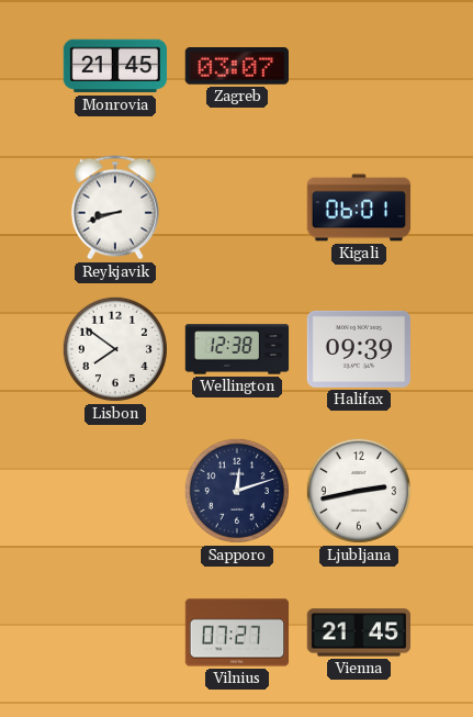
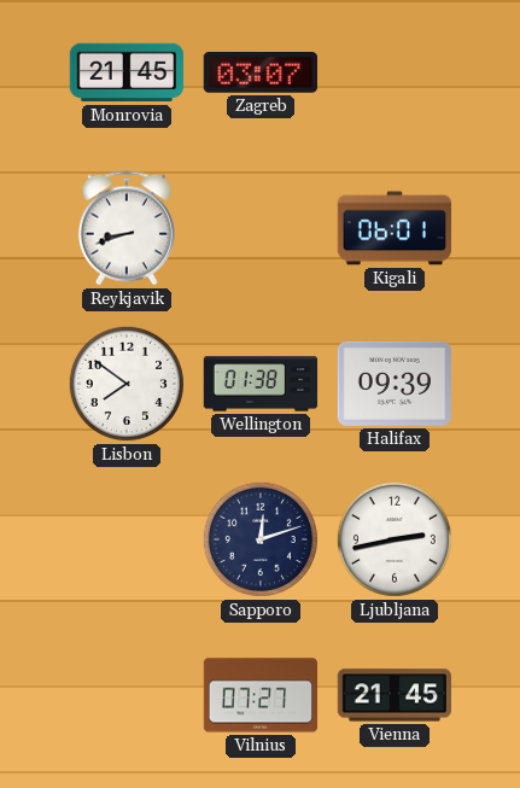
Wellington: 12:38 -> 01:38
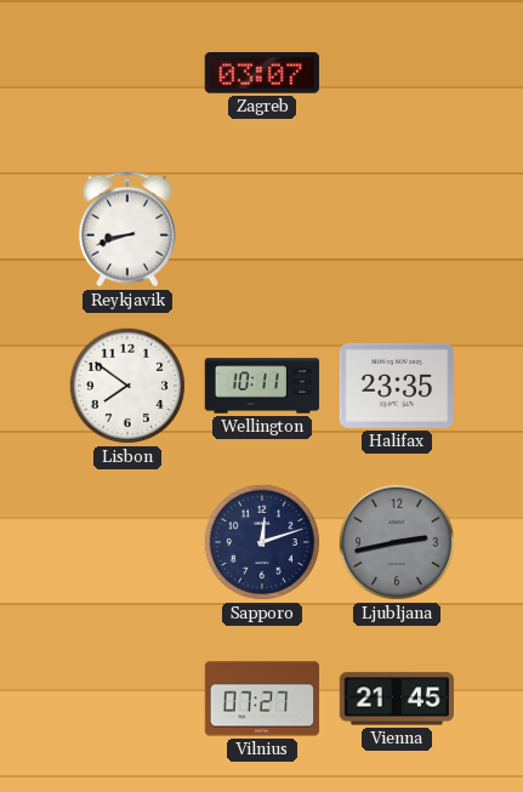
Monrovia: 21:45 -> none
Kigali: 06:01 -> none
Wellington: 01:38 -> 10:11
Halifax: 09:39 -> 23:35
Ljubljana dial: white -> grey
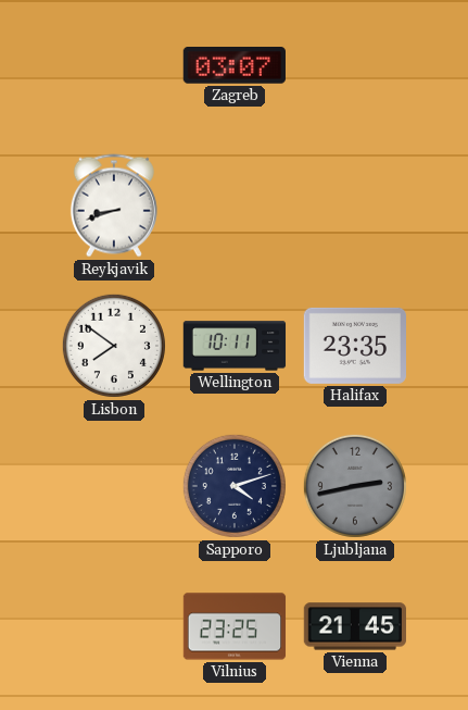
Sapporo: 12:12 -> 4:12
Vilnius: 07:27 -> 23:25
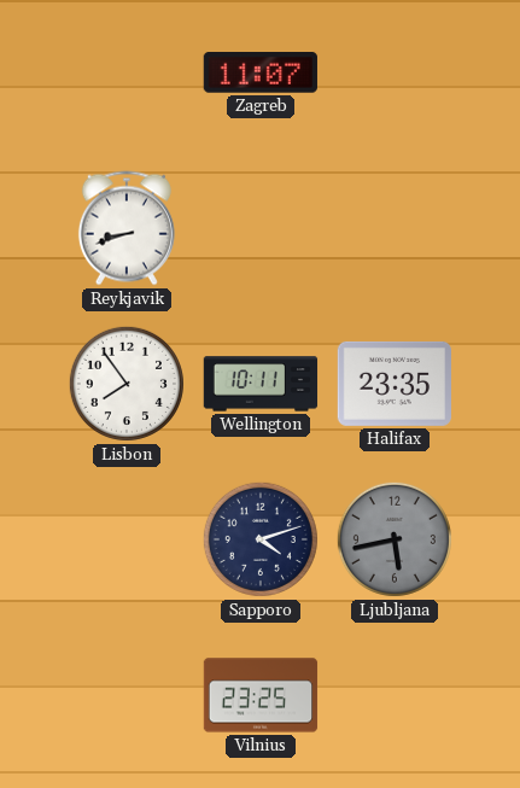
Zagreb: 03:07 -> 11:07
Lisbon: 7:51 -> 7:54
Ljubljana: 2:43 -> 5:43
Vienna: 21:45 -> none
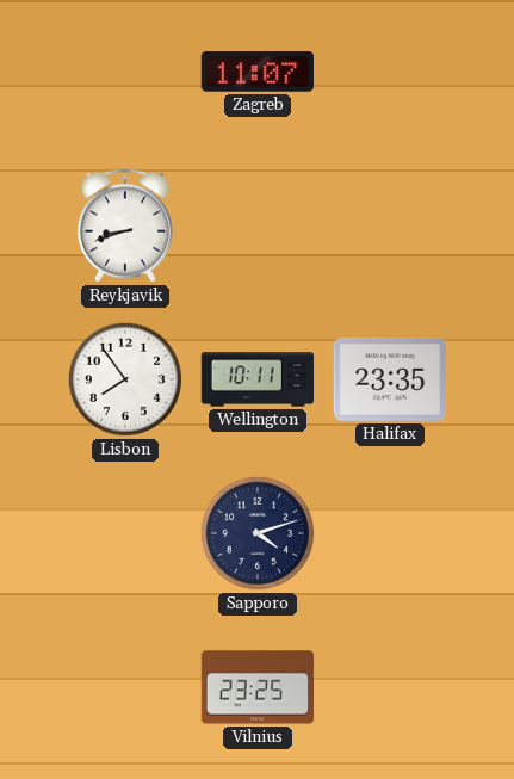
Ljubljana: 5:43 -> none
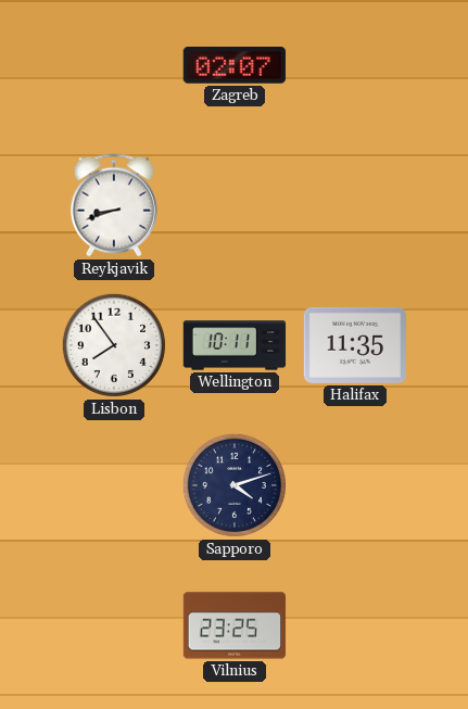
Zagreb: 11:07 -> 02:07
Halifax: 23:35 -> 11:35
